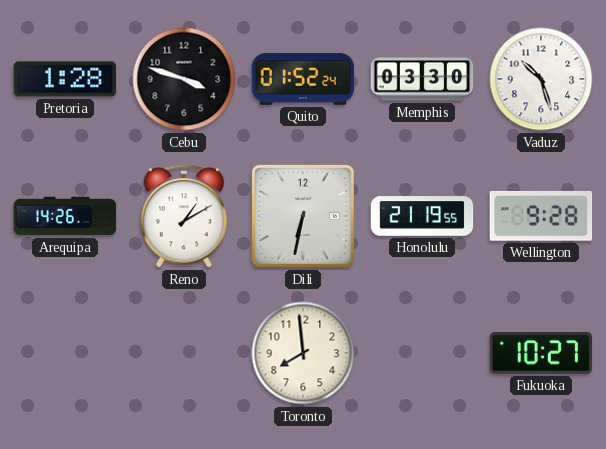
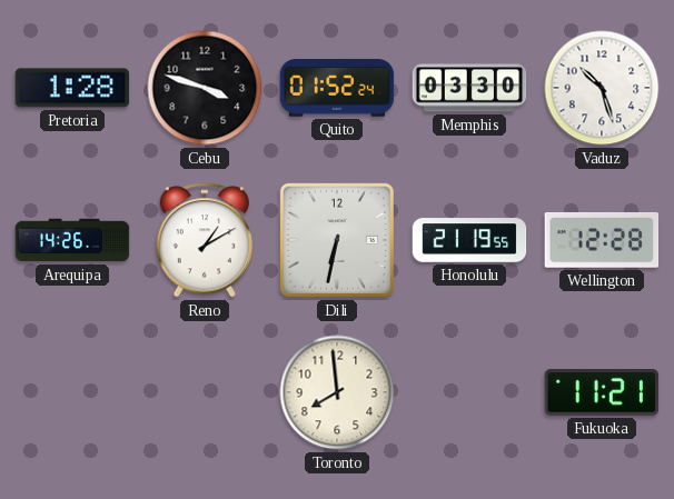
Wellington: 9:28 -> 12:28
Fukuoka: 10:27 -> 11:21
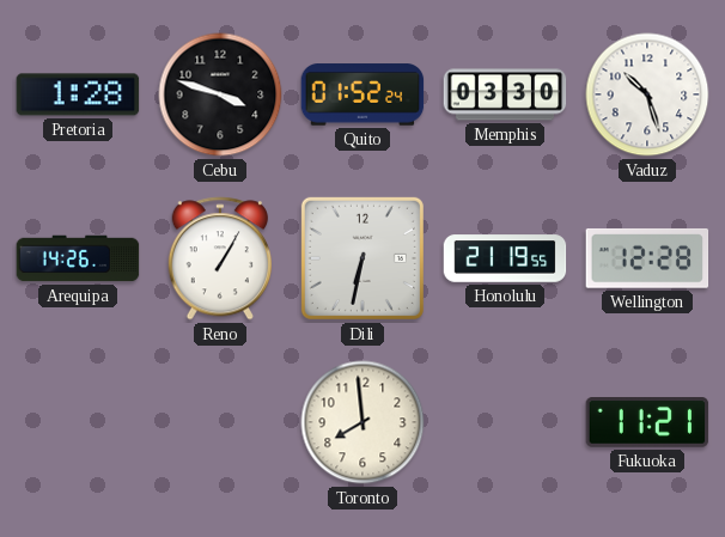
Reno: 1:10 -> 1:05
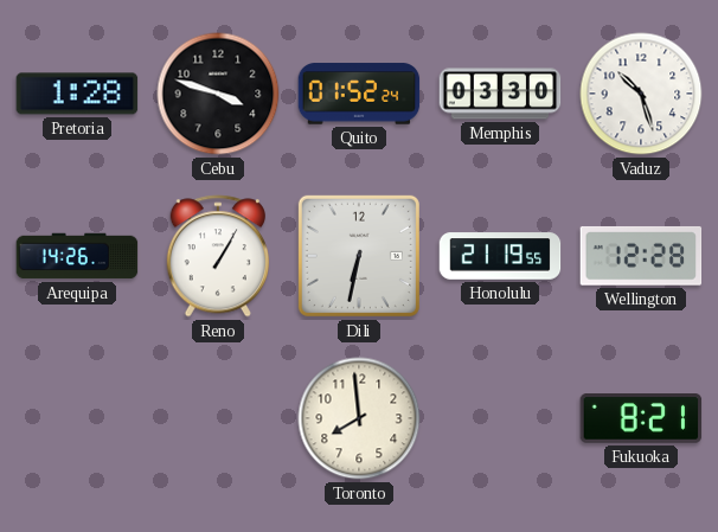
Fukuoka: 11:21 -> 8:21
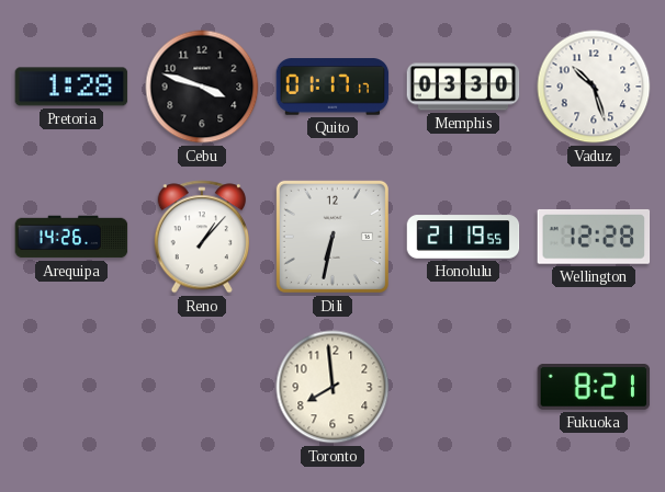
Quito: 01:52 -> 01:17
Reno: 1:05 -> 1:07
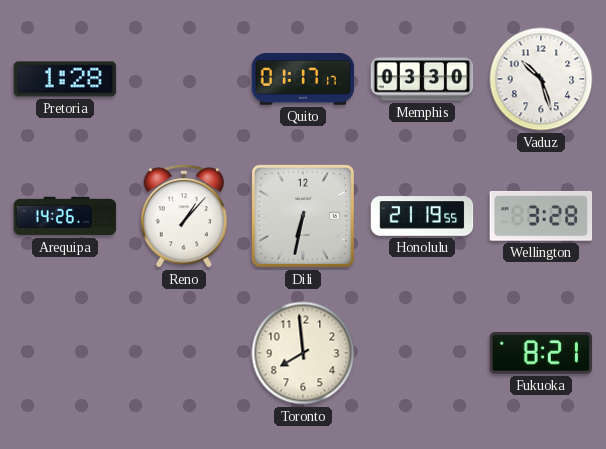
Cebu: 3:48 -> none
Wellington: 12:28 -> 3:28
